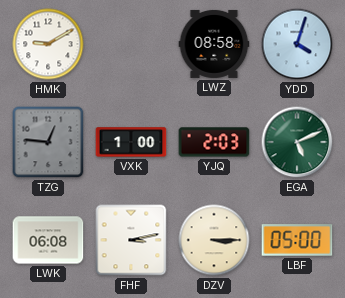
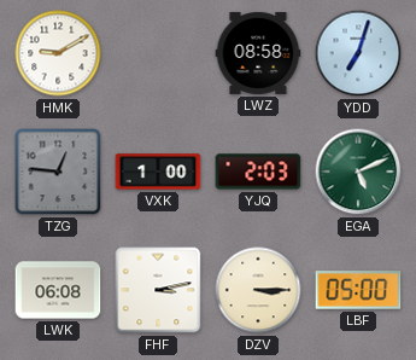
YDD: 4:03 -> 7:03
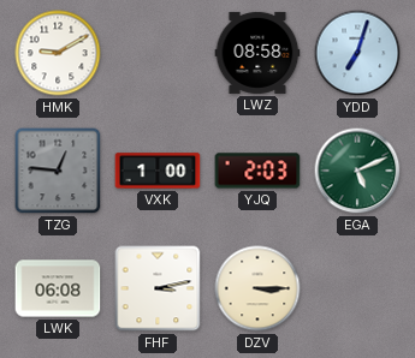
LBF: 05:00 -> none
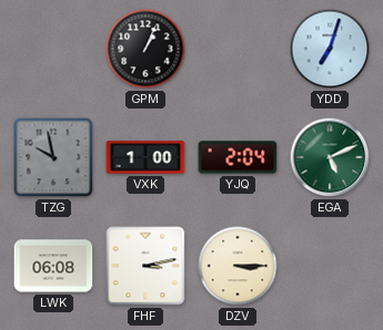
HMK: 9:10 -> none
GPM: none -> 1:04
LWZ: 08:58 -> none
TZG: 12:46 -> 9:58
YJQ: 2:03 -> 2:04
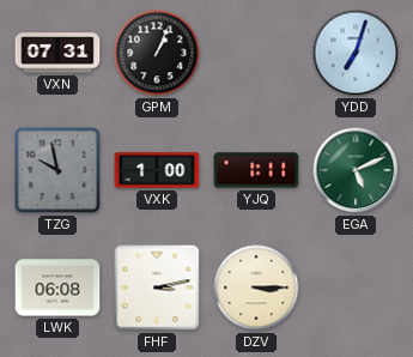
VXN: none -> 07:31
YJQ: 2:04 -> 1:11
